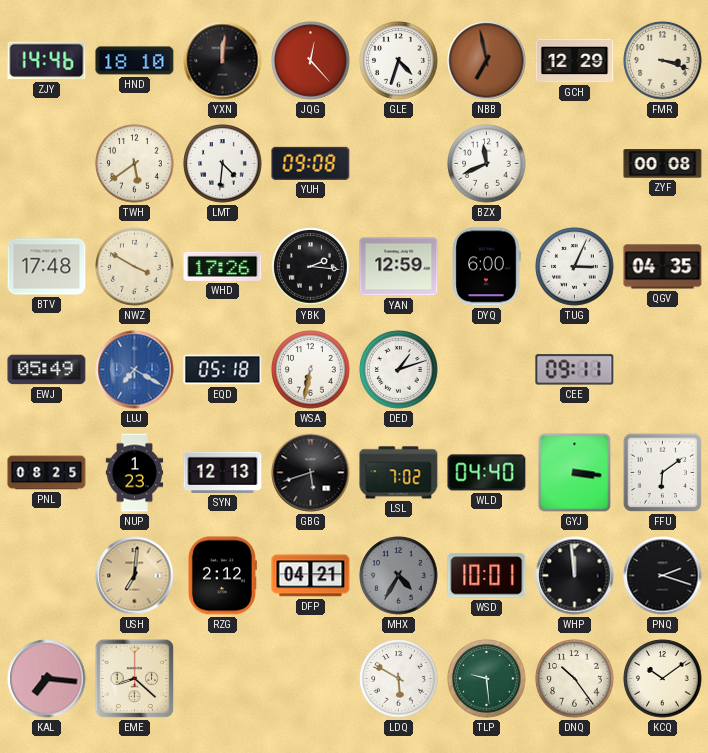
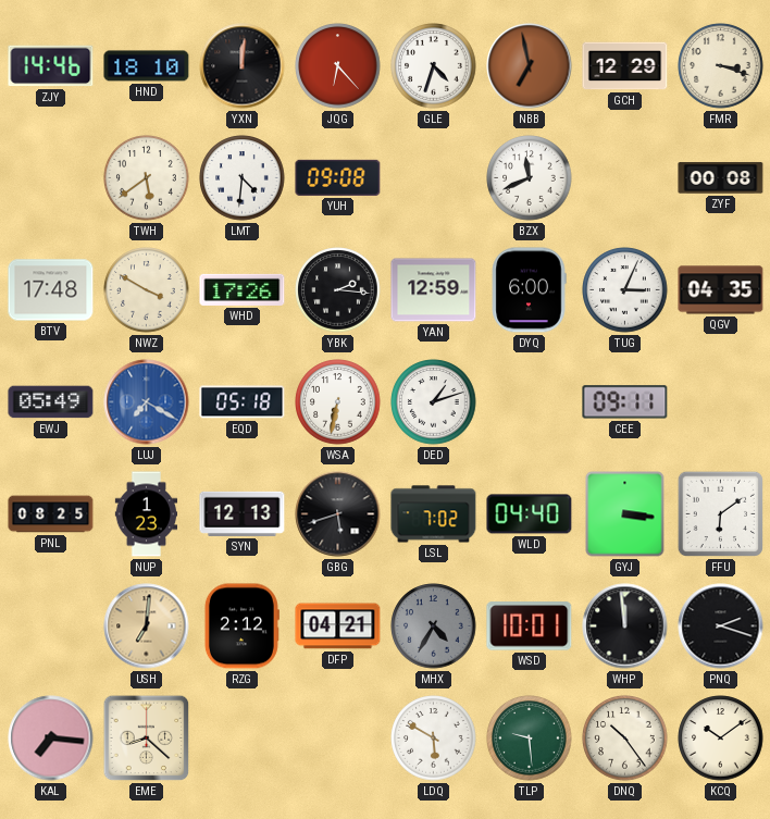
JQG: 12:23 -> 6:23
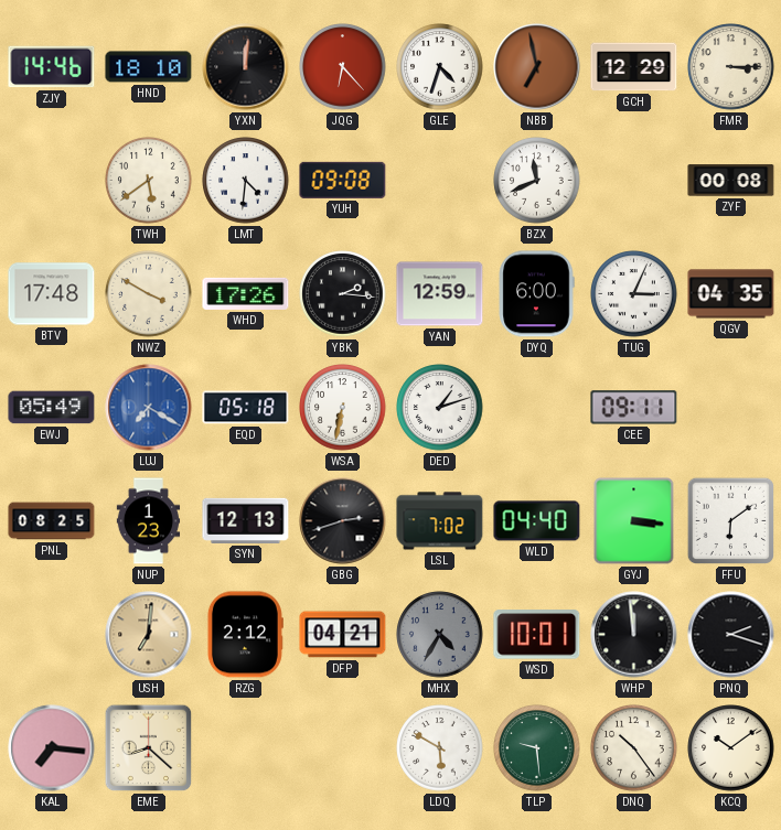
FMR: 3:18 -> 3:15
GBG: 5:42 -> 2:42
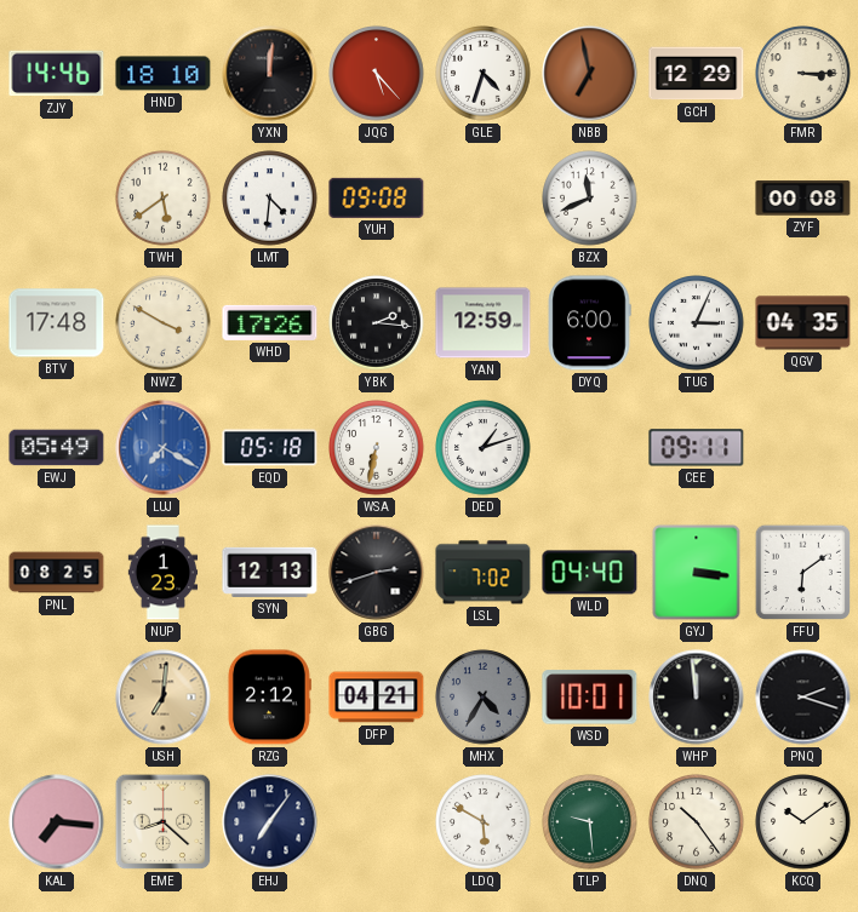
JQG: 6:23 -> 5:23
EHJ: none -> 7:06
